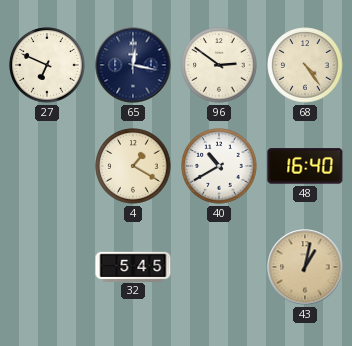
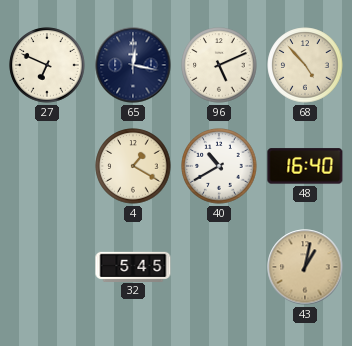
96: 2:51 -> 5:11
68: 4:24 -> 4:53
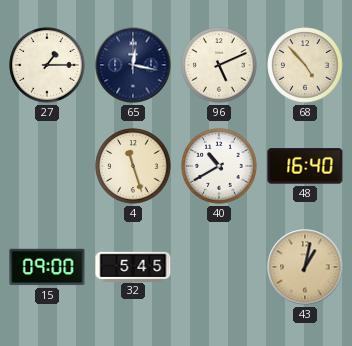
27: 6:49 -> 1:15
4: 1:20 -> 11:27
15: none -> 09:00
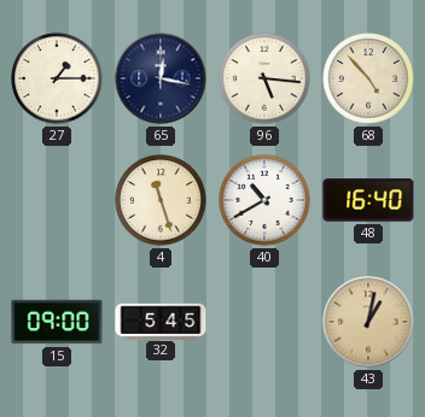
96: 5:11 -> 5:16
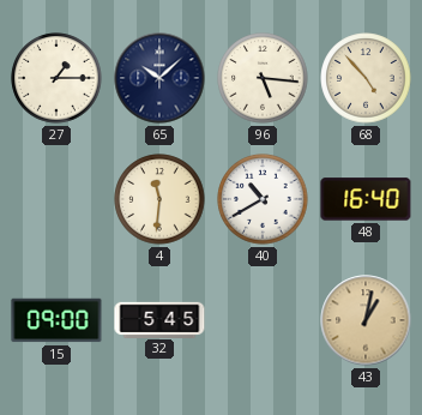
65: 12:17 -> 10:08
4: 11:27 -> 11:31
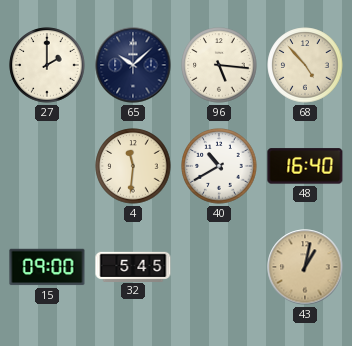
27: 1:15 -> 2:00
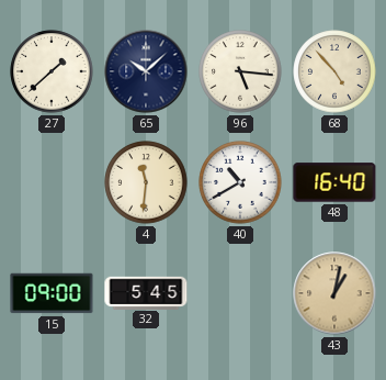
27: 2:00 -> 1:38
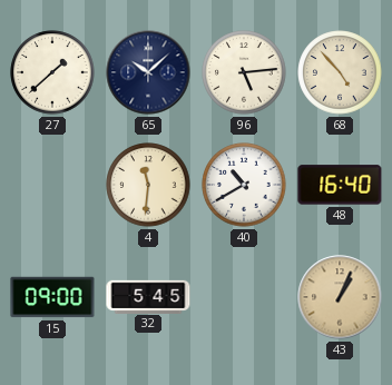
96: 5:16 -> 5:14
43: 1:02 -> 1:04
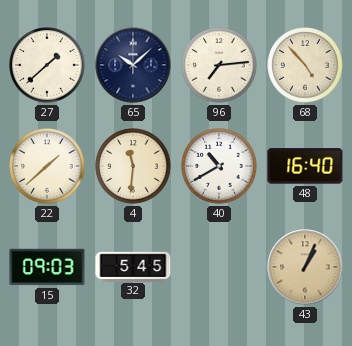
96: 5:14 -> 7:14
22: none -> 1:38
15: 09:00 -> 09:03
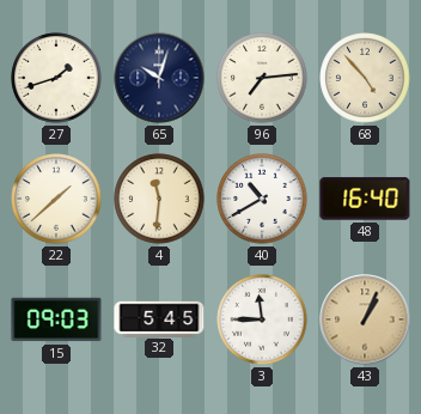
27: 1:38 -> 1:42
65: 10:08 -> 10:03
3: none -> 11:45
